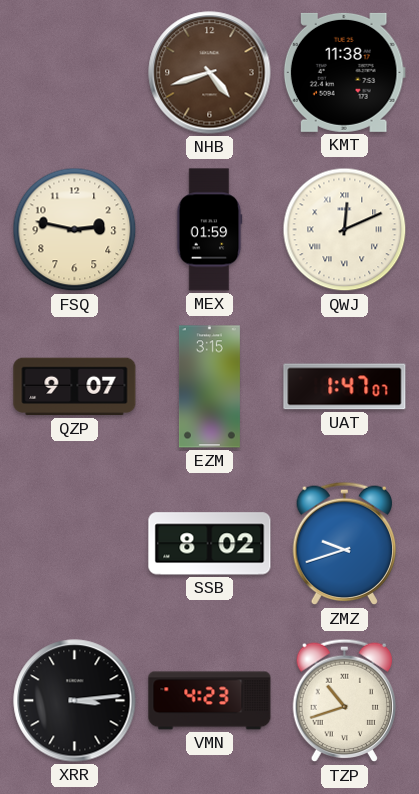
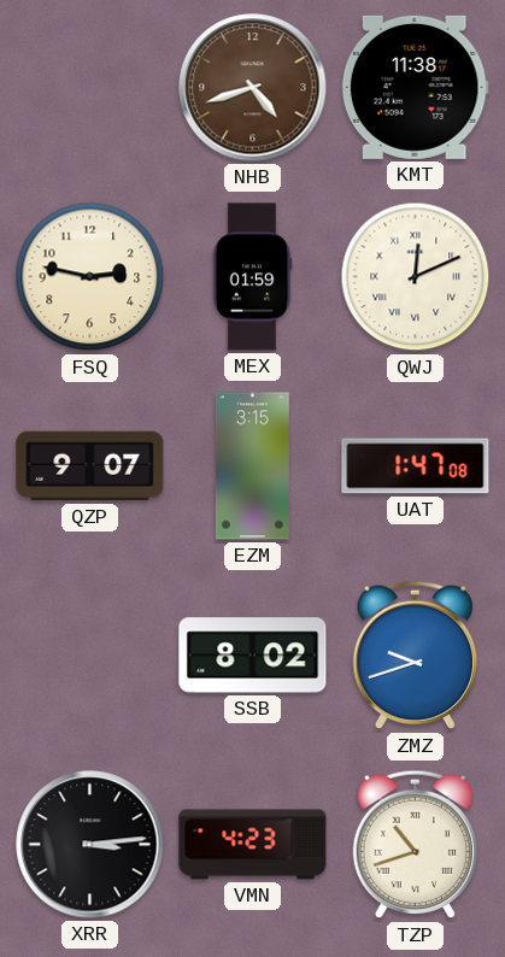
UAT: 1:47:07 -> 1:47:08
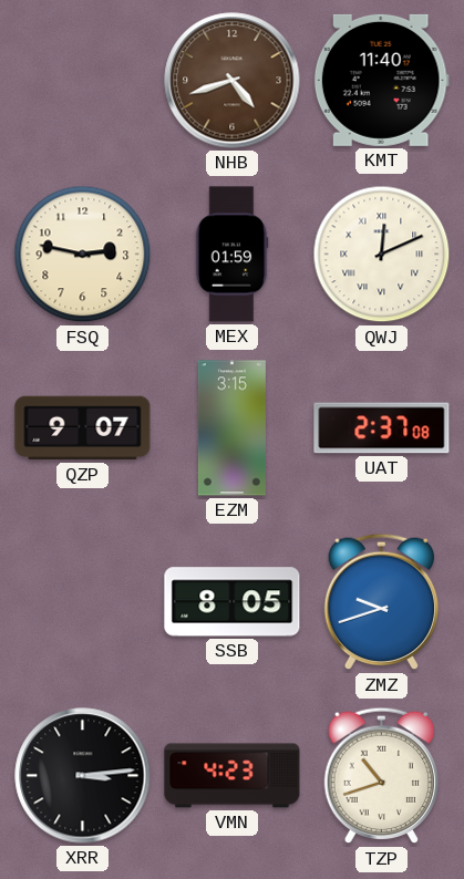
KMT: 11:38 -> 11:40
UAT: 1:47 -> 2:37
SSB: 8:02 -> 8:05
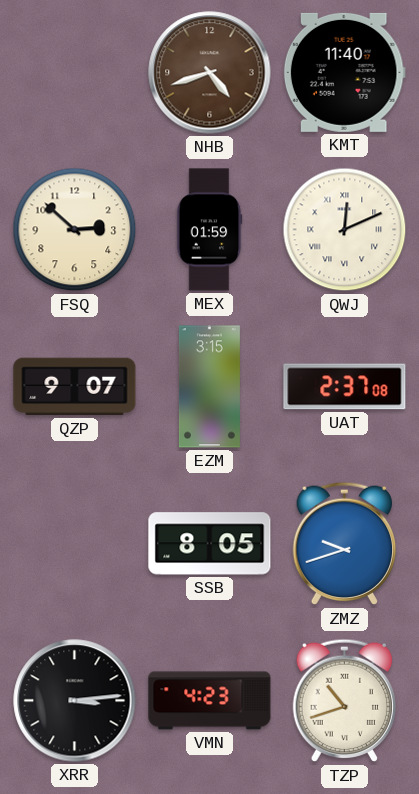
FSQ: 2:47 -> 2:52
